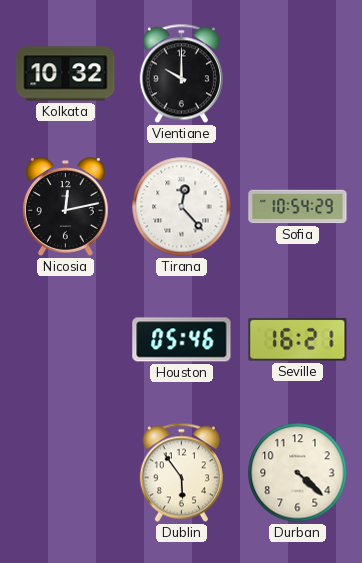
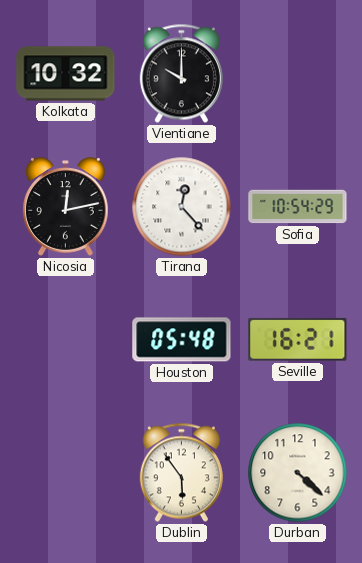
Houston: 05:46 -> 05:48
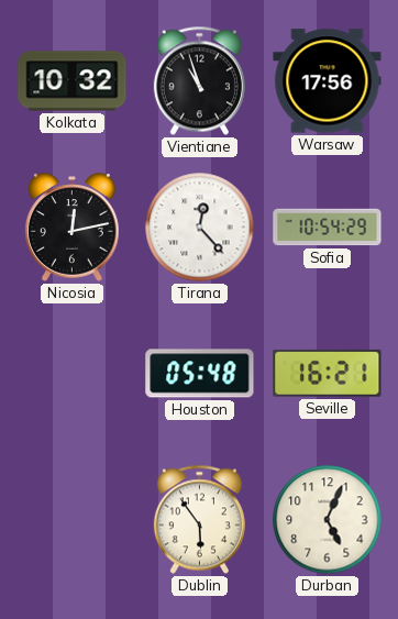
Vientiane: 10:00 -> 10:57
Warsaw: none -> 17:56
Durban: 4:22 -> 5:04
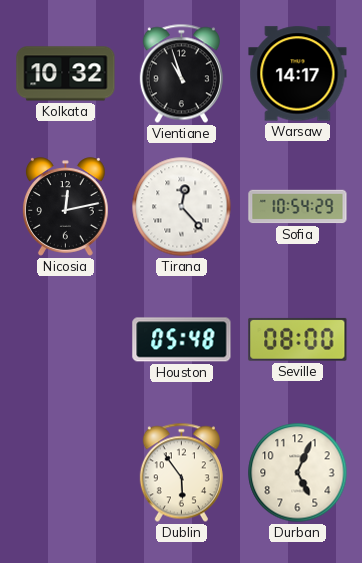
Warsaw: 17:56 -> 14:17
Seville: 16:21 -> 08:00
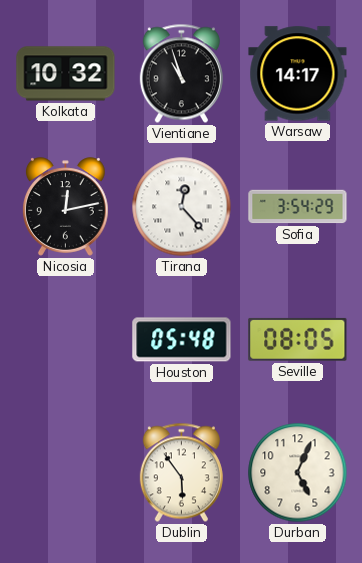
Sofia: 10:54 -> 3:54
Seville: 08:00 -> 08:05
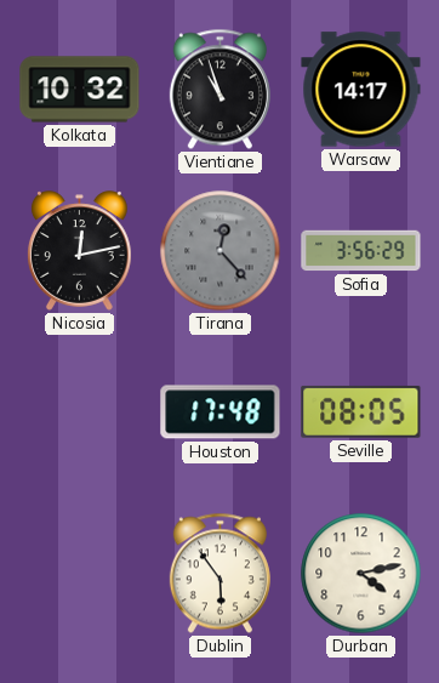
Tirana dial: white -> grey
Sofia: 3:54 -> 3:56
Houston: 05:48 -> 17:48
Durban: 5:04 -> 4:13
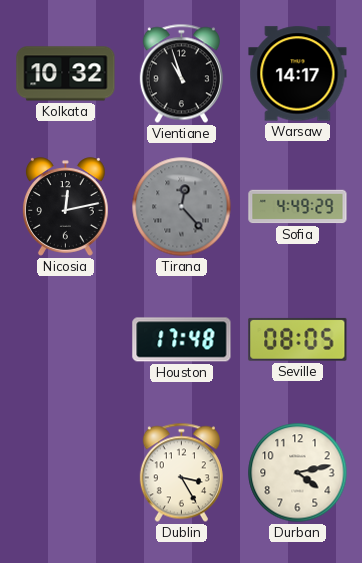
Sofia: 3:56 -> 4:49
Dublin: 5:54 -> 3:25
